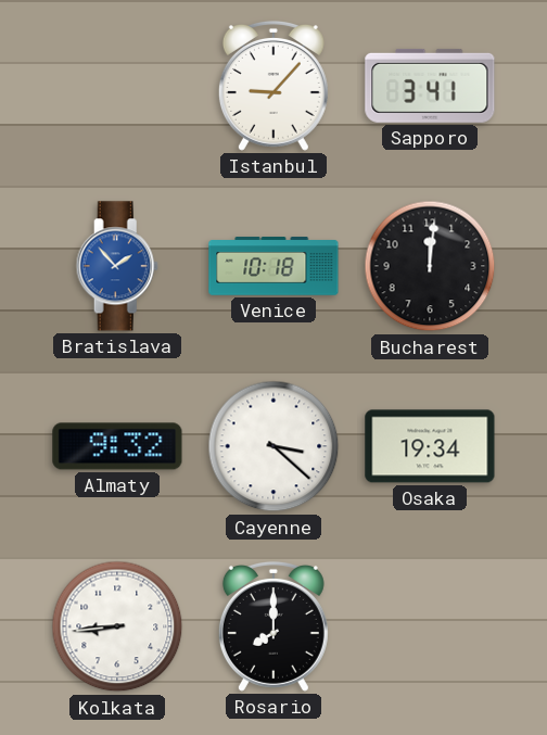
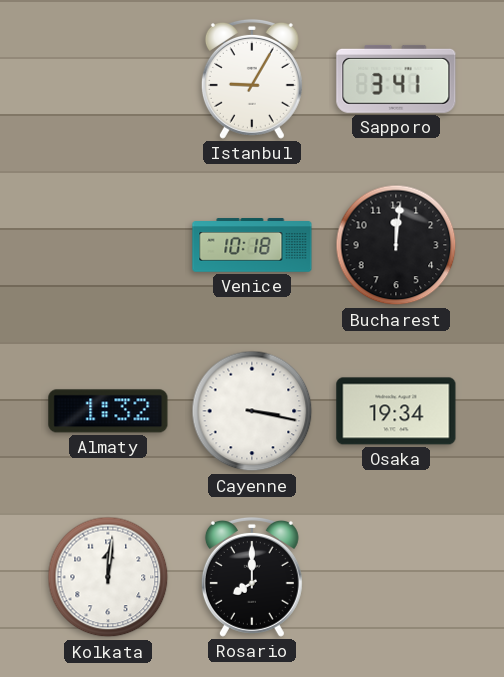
Istanbul: 9:07 -> 9:05
Bratislava: 1:53 -> none
Almaty: 9:32 -> 1:32
Cayenne: 3:22 -> 3:17
Kolkata: 8:44 -> 12:01
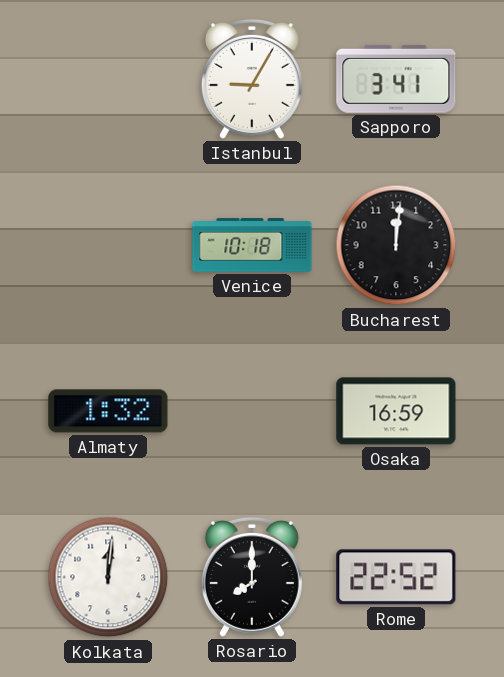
Cayenne: 3:17 -> none
Osaka: 19:34 -> 16:59
Rome: none -> 22:52
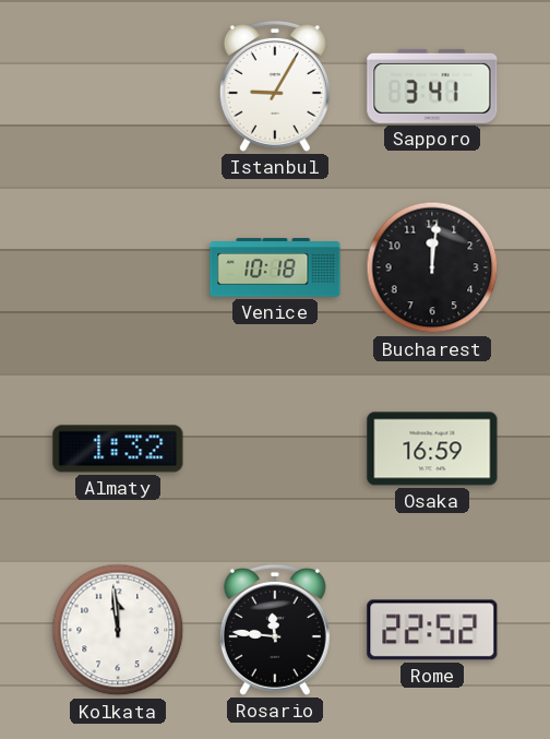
Kolkata: 12:01 -> 11:59
Rosario: 8:00 -> 11:46
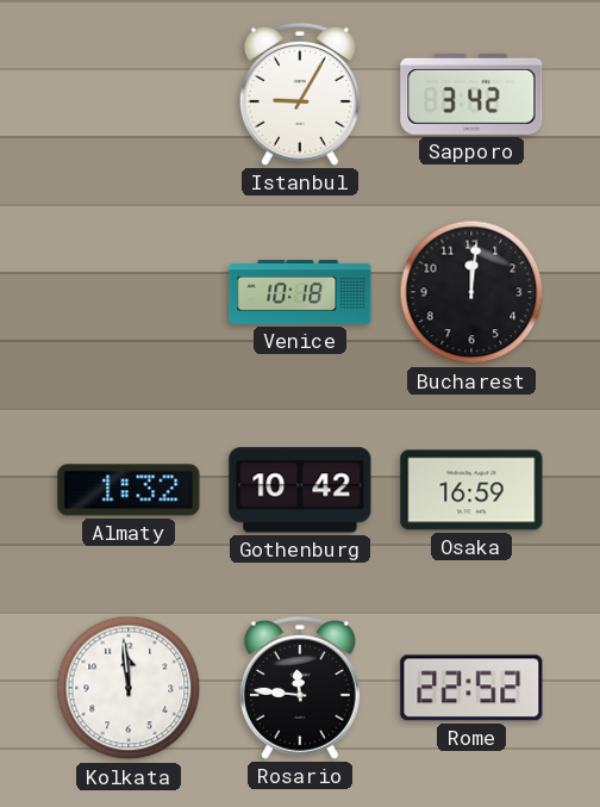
Sapporo: 3:41 -> 3:42
Gothenburg: none -> 10:42
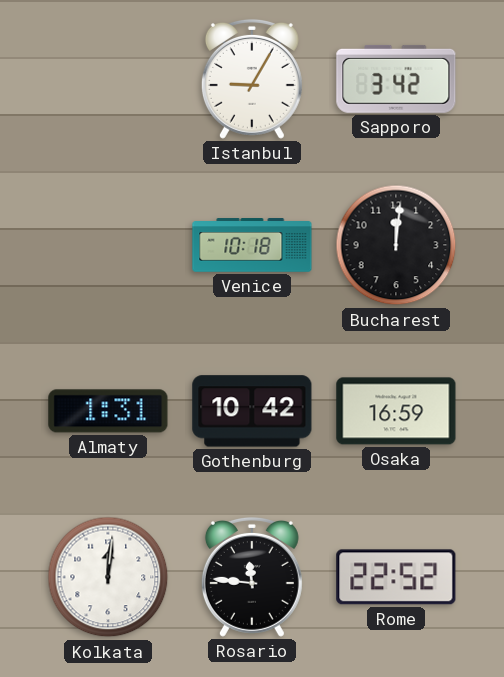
Almaty: 1:32 -> 1:31
Kolkata: 11:59 -> 12:01
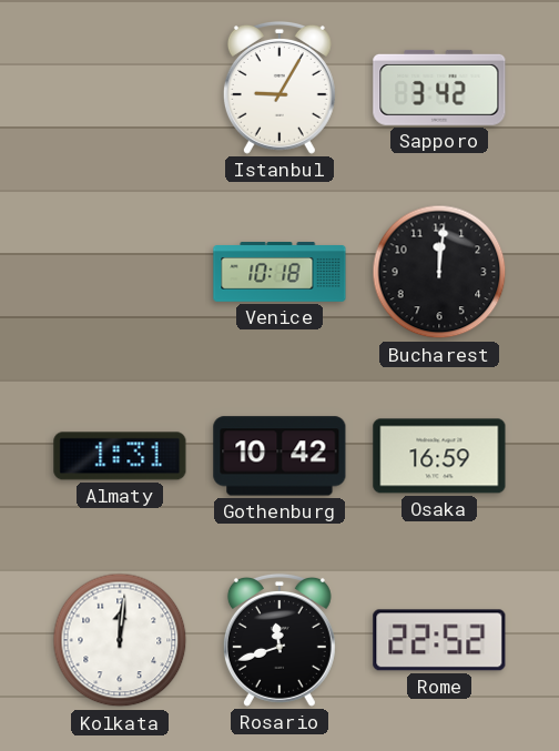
Rosario: 11:46 -> 11:42
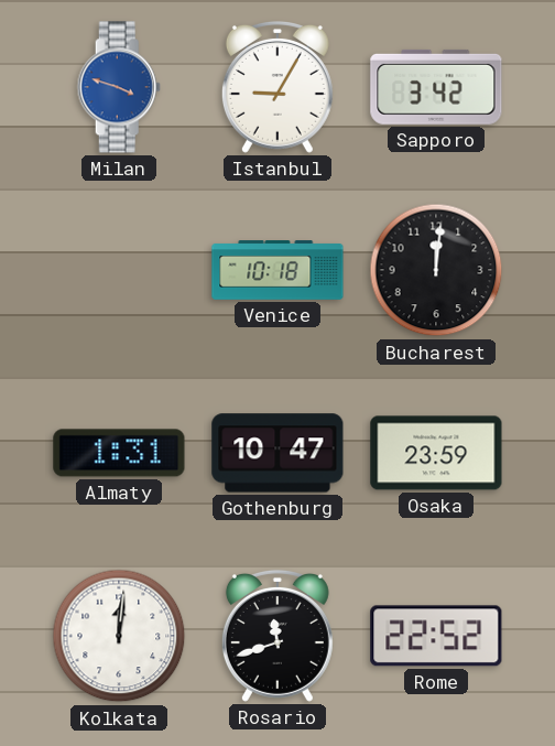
Milan: none -> 3:48
Gothenburg: 10:42 -> 10:47
Osaka: 16:59 -> 23:59
